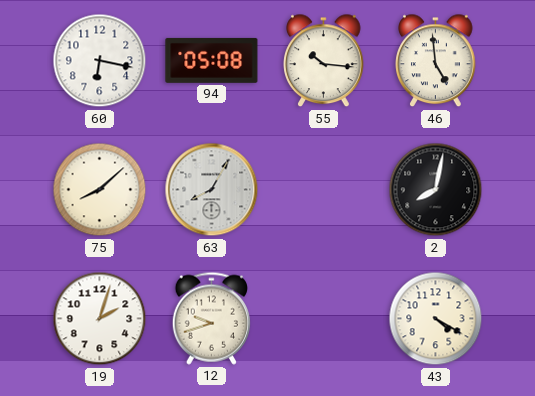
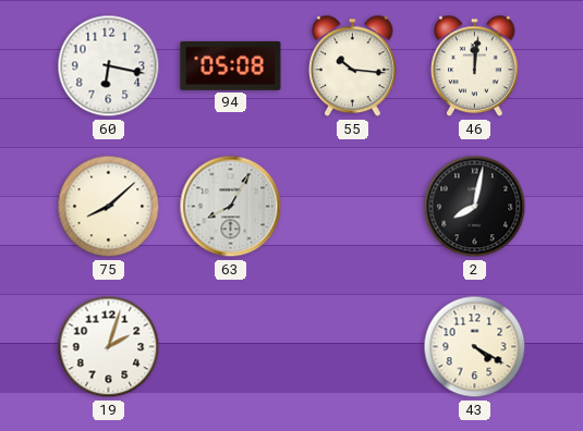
46: 4:59 -> 12:01
12: 9:42 -> none
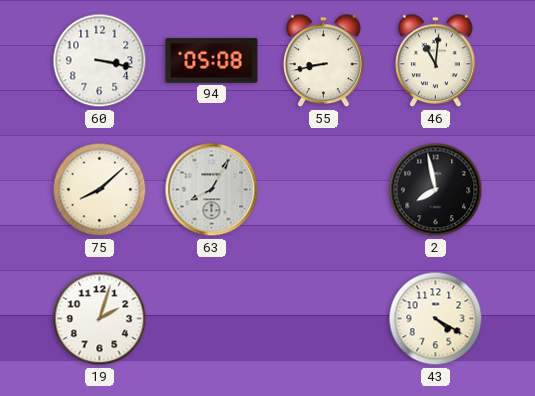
60: 6:17 -> 3:17
55: 10:16 -> 8:43
46: 12:01 -> 11:01
2: 8:02 -> 7:58
